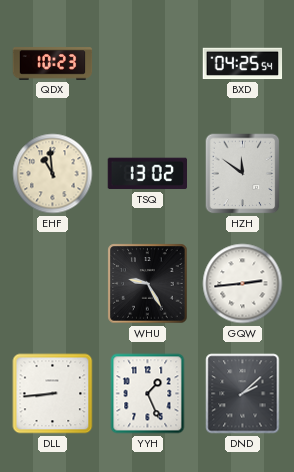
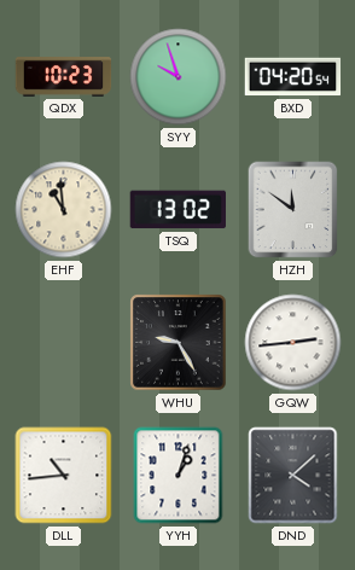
SYY: none -> 9:57
BXD: 04:25 -> 04:20
DLL: 8:44 -> 10:44
YYH: 1:26 -> 1:03
DND: 2:08 -> 4:08
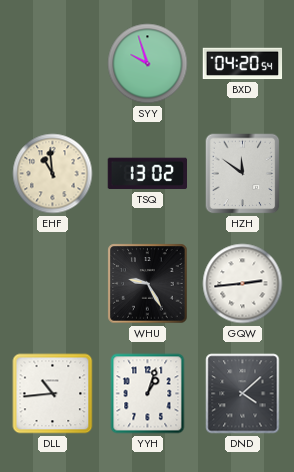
QDX: 10:23 -> none
